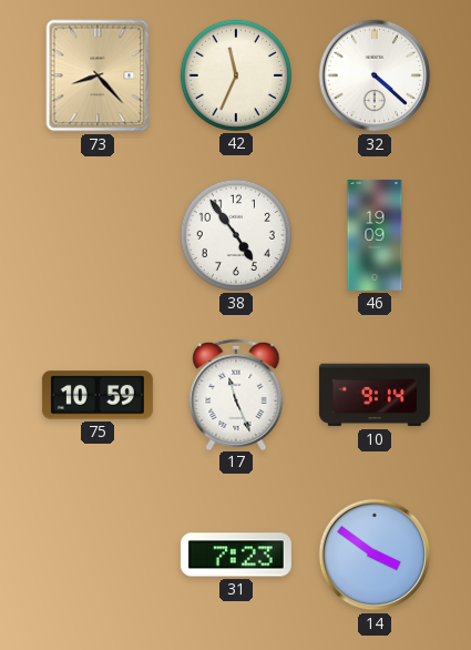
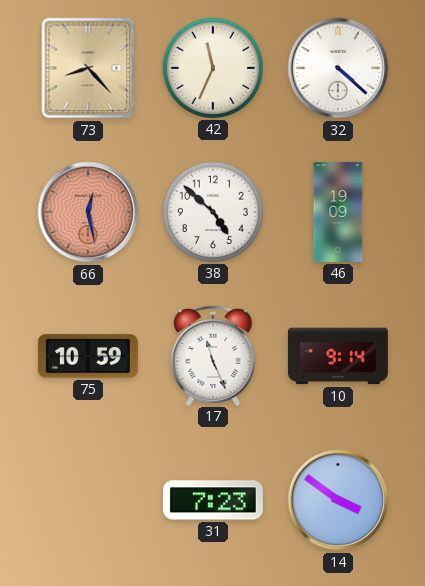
66: none -> 12:28
38: 4:54 -> 4:52
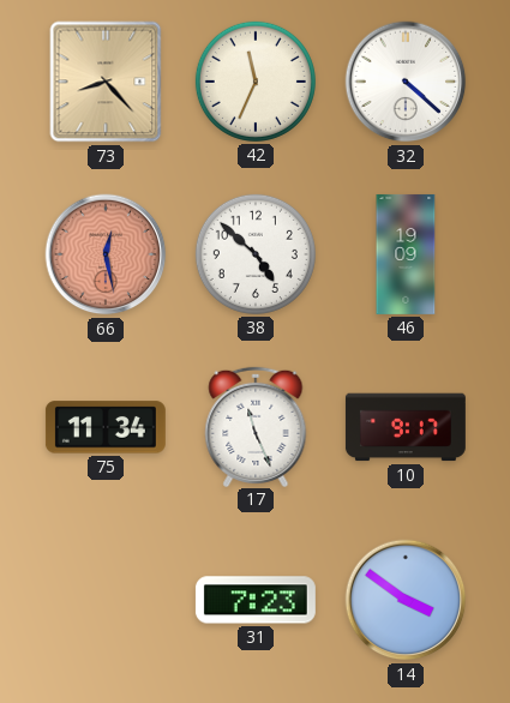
75: 10:59 -> 11:34
10: 9:14 -> 9:17
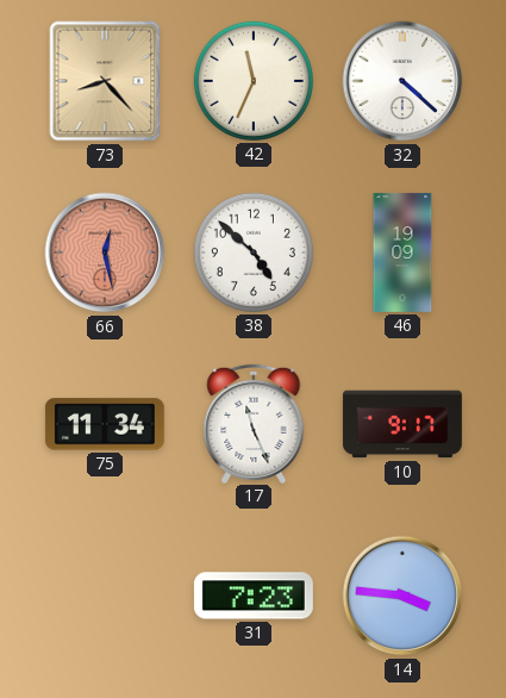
14: 3:51 -> 3:46
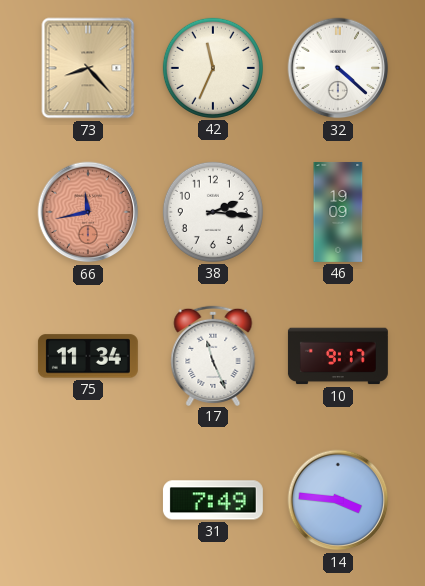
66: 12:28 -> 11:43
38: 4:52 -> 2:16
31: 7:23 -> 7:49
